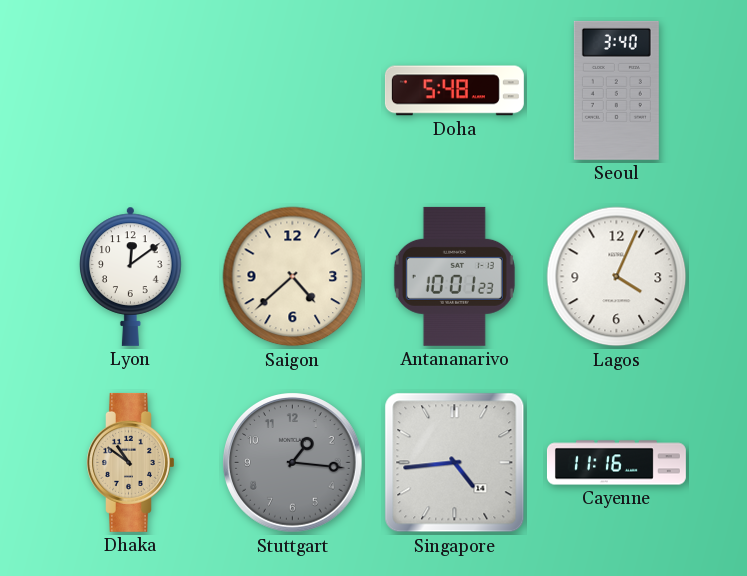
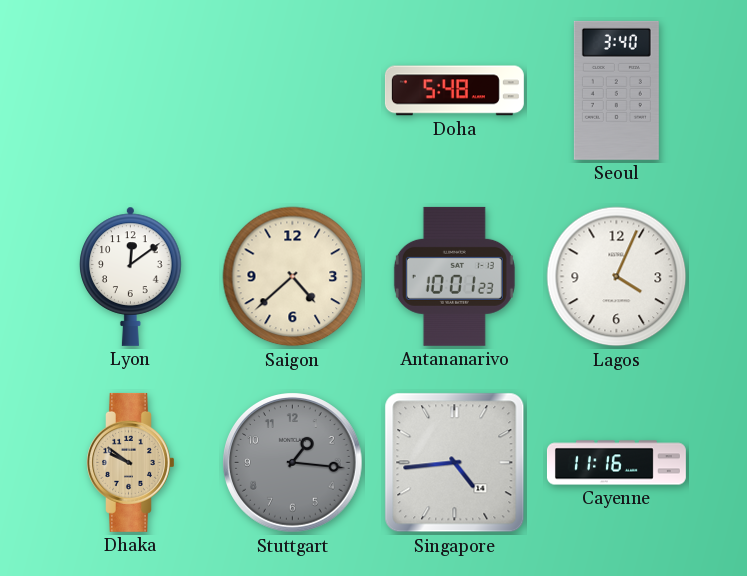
Dhaka: 10:51 -> 9:51
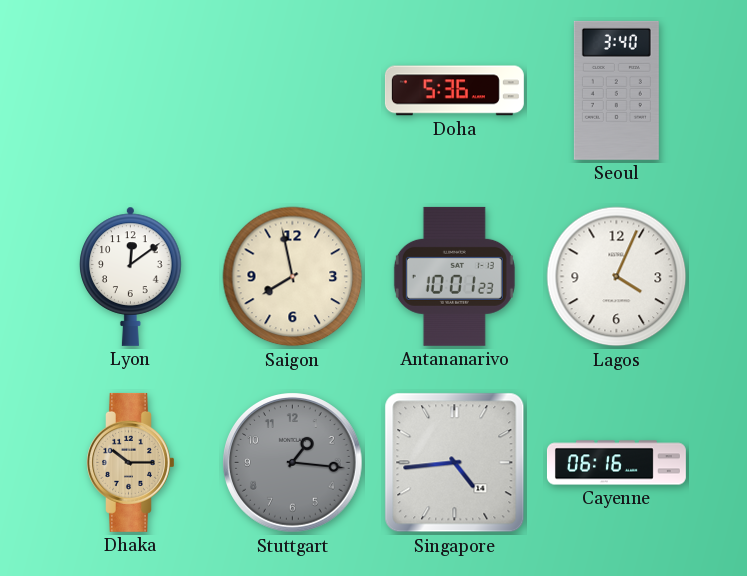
Doha: 5:48 -> 5:36
Saigon: 4:38 -> 7:58
Dhaka: 9:51 -> 10:15
Cayenne: 11:16 -> 06:16
